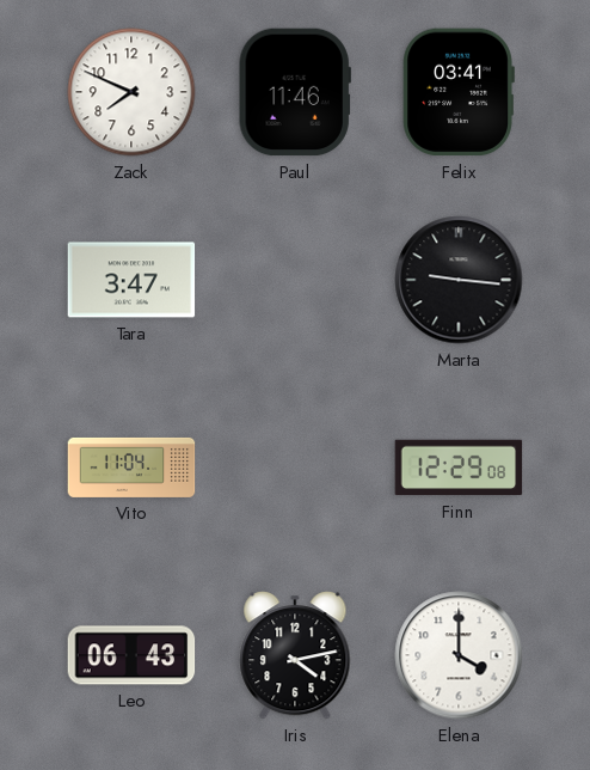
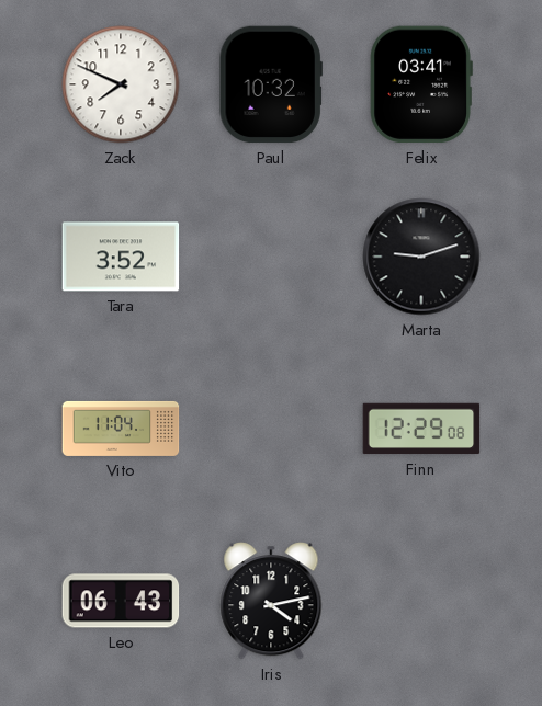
Paul: 11:46 -> 10:32
Tara: 3:47 -> 3:52
Marta: 9:16 -> 9:12
Elena: 4:00 -> none
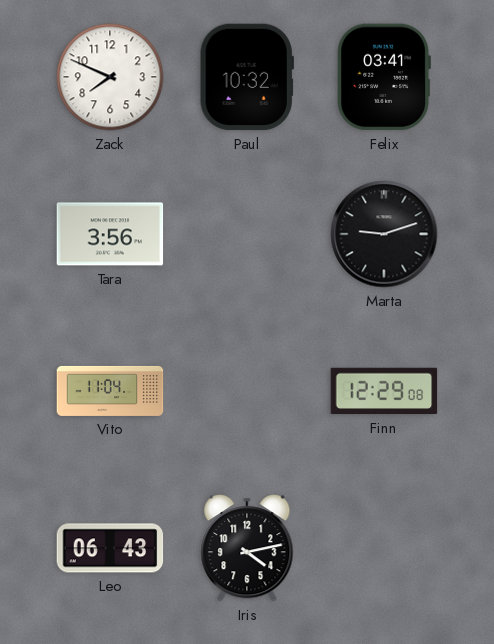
Tara: 3:52 -> 3:56
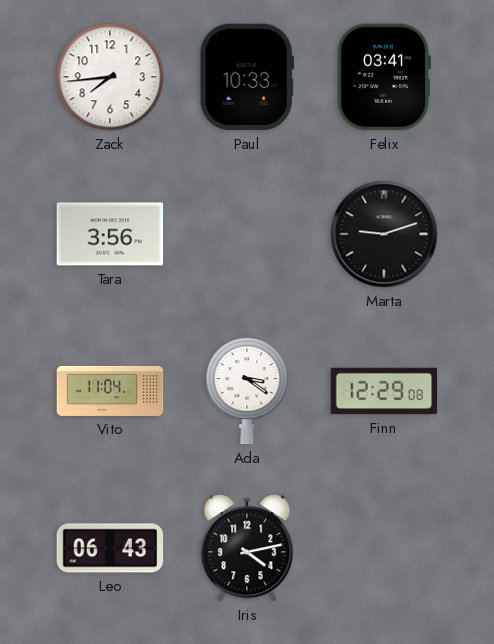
Zack: 7:49 -> 7:44
Paul: 10:32 -> 10:33
Ada: none -> 3:21
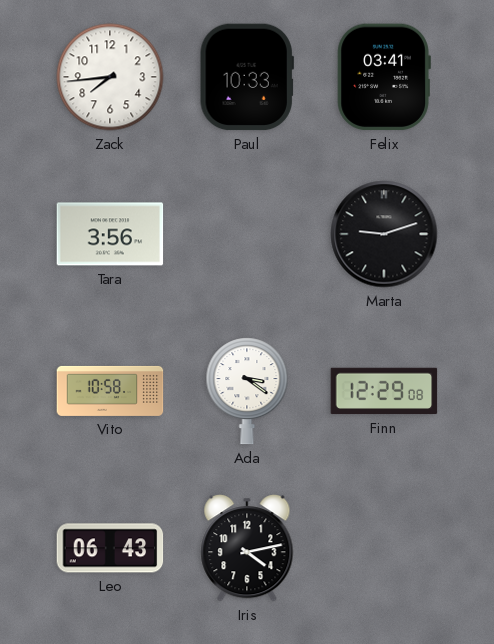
Vito: 11:04 -> 10:58
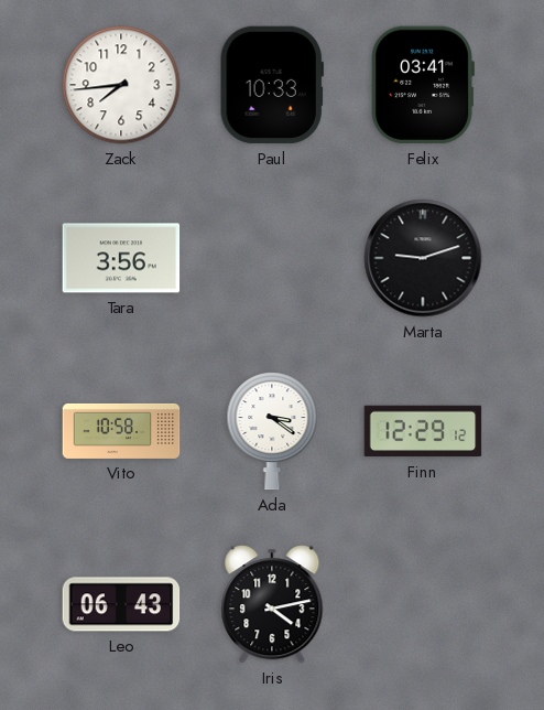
Finn: 12:29:08 -> 12:29:12
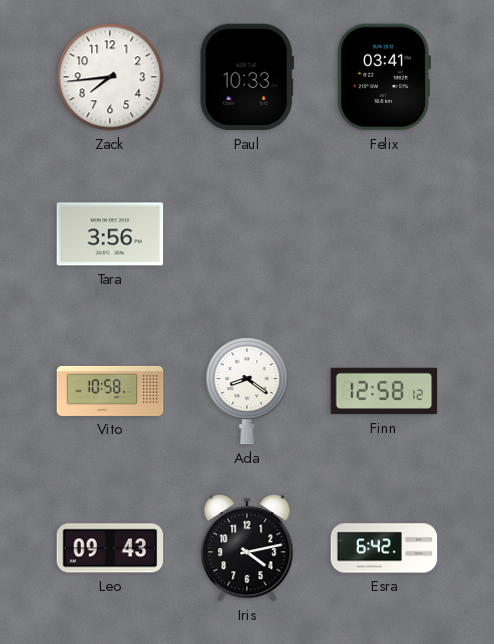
Marta: 9:12 -> none
Ada: 3:21 -> 8:21
Finn: 12:29 -> 12:58
Leo: 06:43 -> 09:43
Esra: none -> 6:42
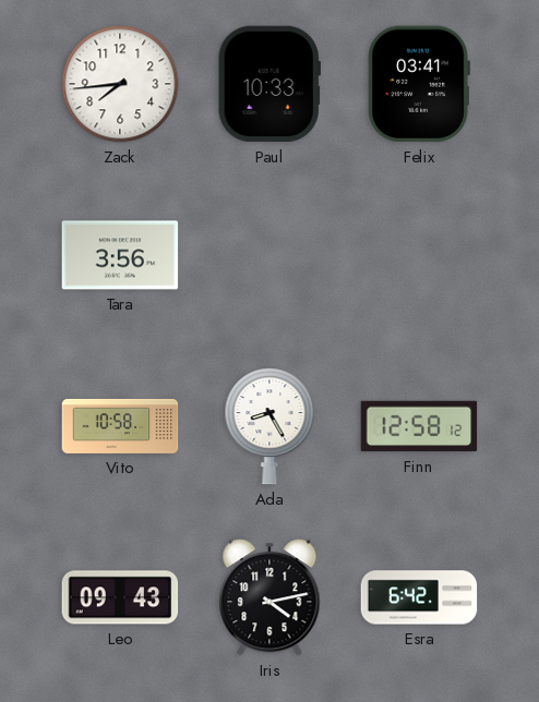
Ada: 8:21 -> 8:25
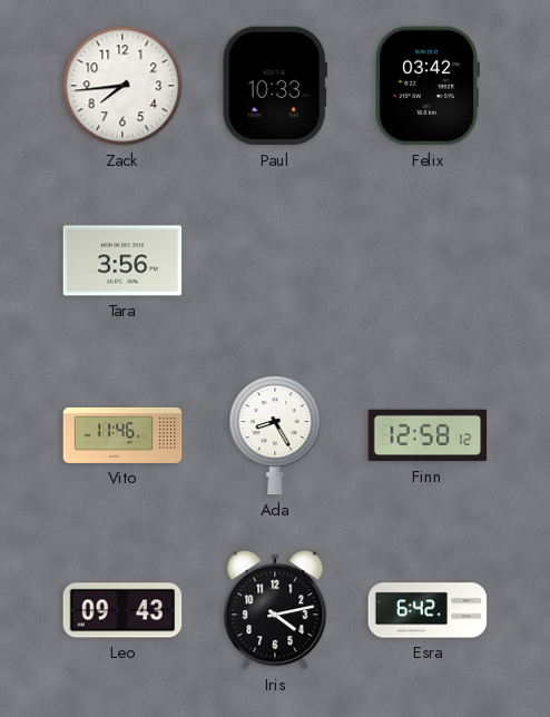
Felix: 03:41 -> 03:42
Vito: 10:58 -> 11:46
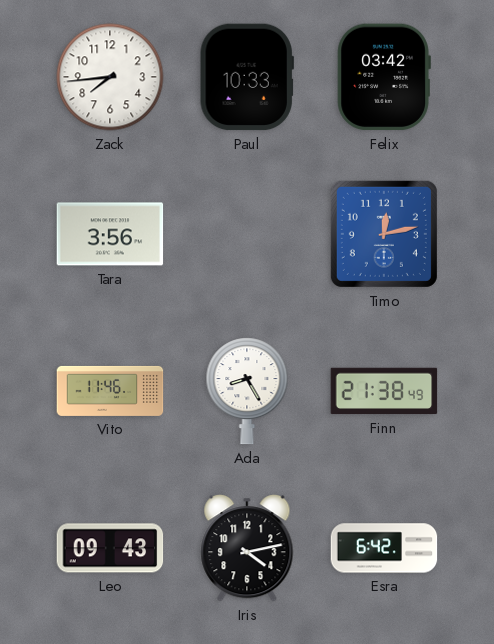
Timo: none -> 12:13
Finn: 12:58 -> 21:38
